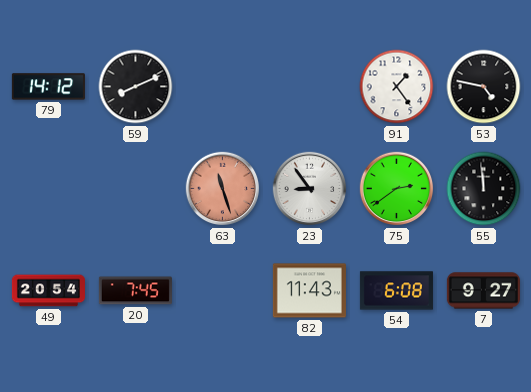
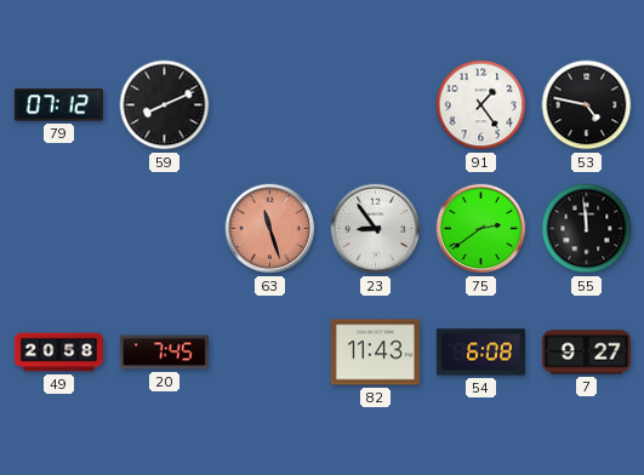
79: 14:12 -> 07:12
49: 20:54 -> 20:58
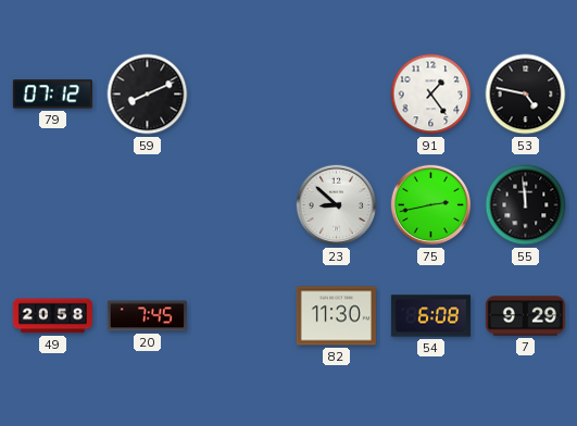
63: 11:27 -> none
23: 8:54 -> 8:52
75: 2:39 -> 2:43
82: 11:43 -> 11:30
7: 9:27 -> 9:29
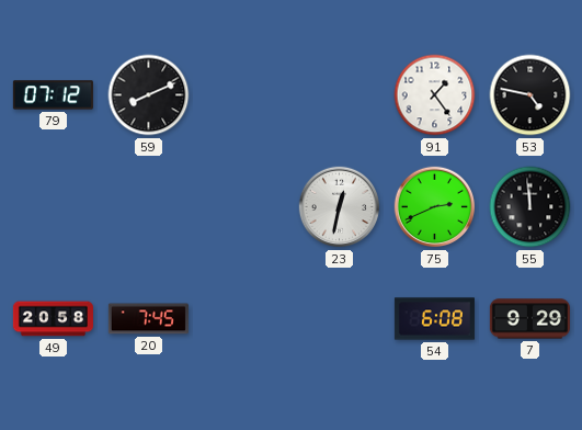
23: 8:52 -> 12:32
75: 2:43 -> 2:41
82: 11:30 -> none
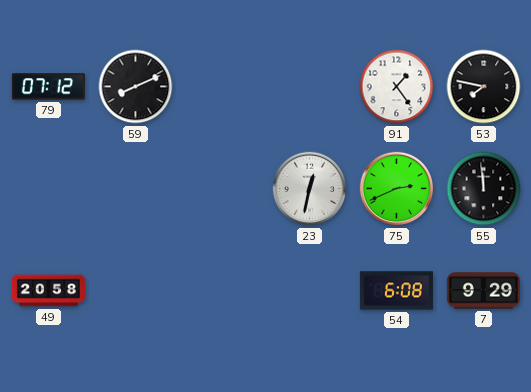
53: 4:47 -> 7:47
20: 7:45 -> none
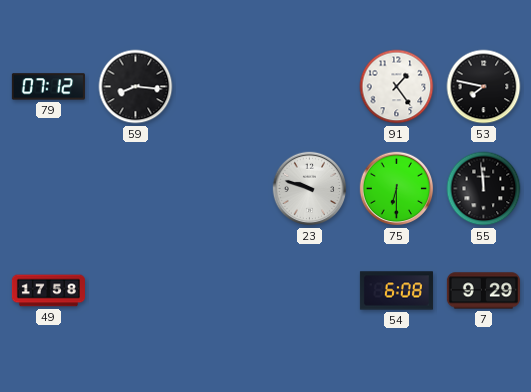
59: 8:11 -> 8:16
23: 12:32 -> 9:48
75: 2:41 -> 6:30
49: 20:58 -> 17:58
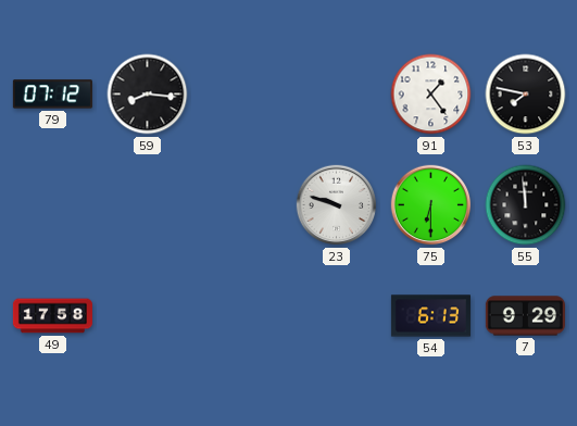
54: 6:08 -> 6:13
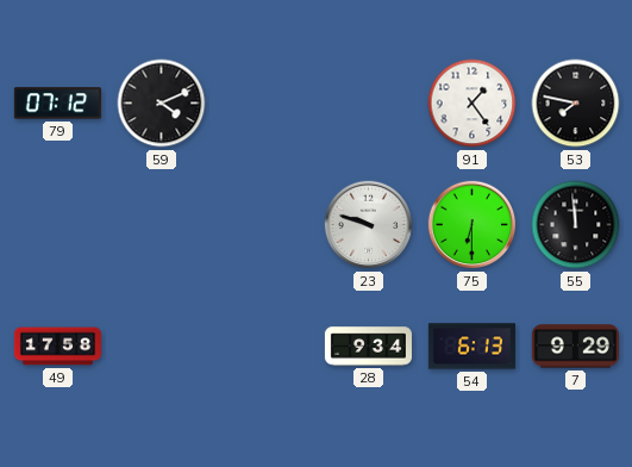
59: 8:16 -> 4:11
28: none -> 9:34
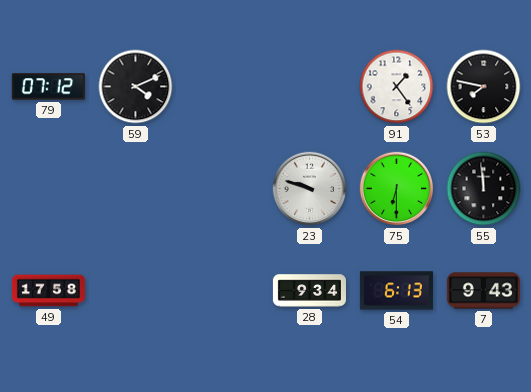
7: 9:29 -> 9:43
